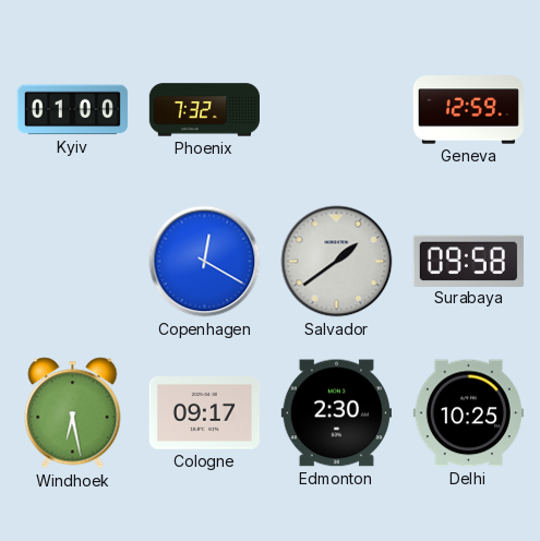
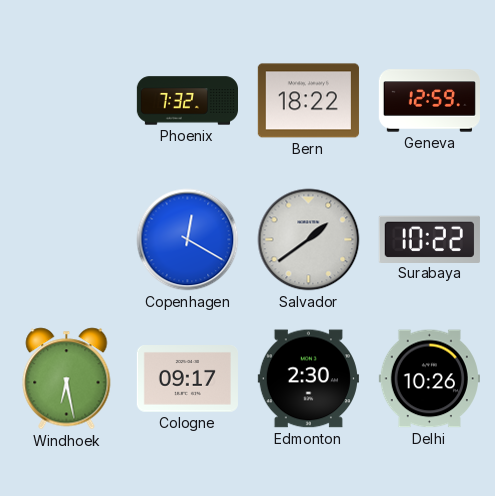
Kyiv: 01:00 -> none
Bern: none -> 18:22
Surabaya: 09:58 -> 10:22
Delhi: 10:25 -> 10:26
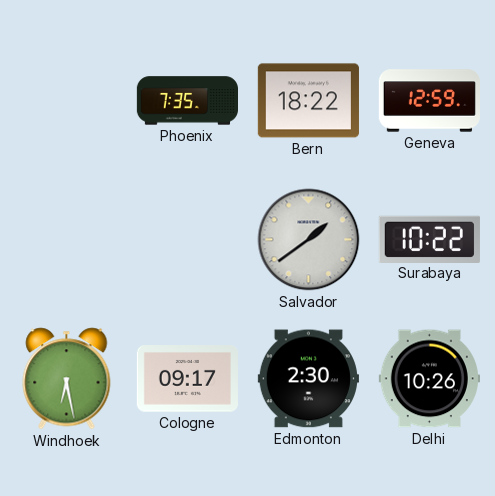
Phoenix: 7:32 -> 7:35
Copenhagen: 12:20 -> none
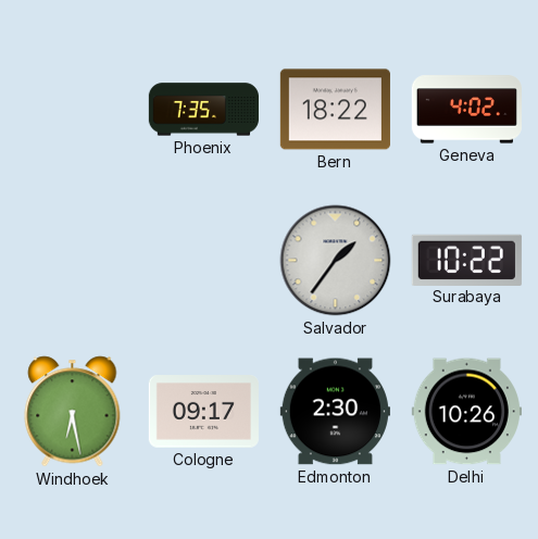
Geneva: 12:59 -> 4:02
Salvador: 1:39 -> 1:36
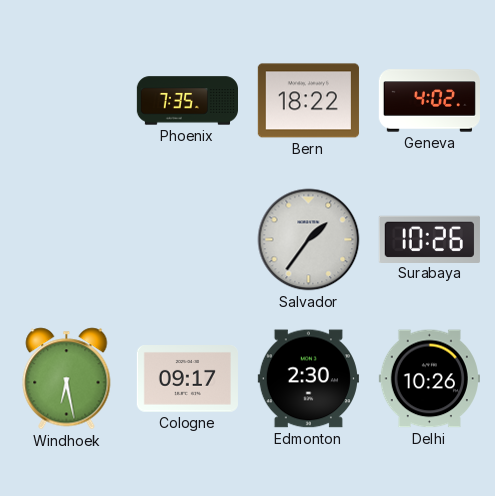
Surabaya: 10:22 -> 10:26
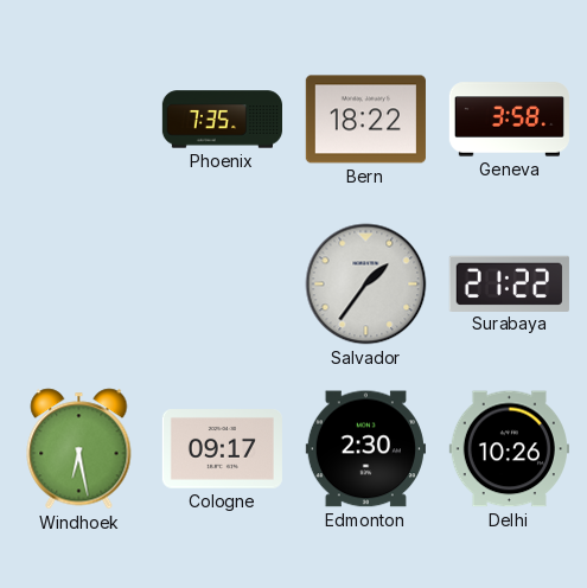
Geneva: 4:02 -> 3:58
Surabaya: 10:26 -> 21:22
